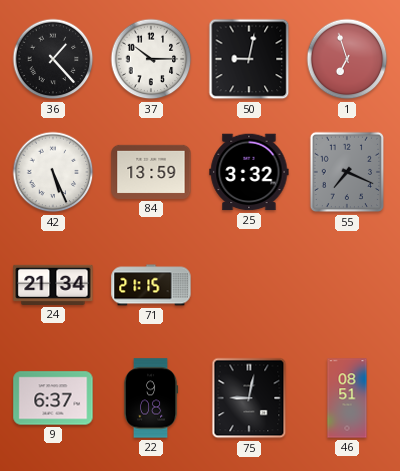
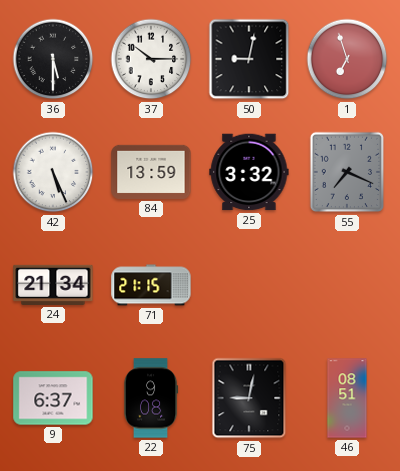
36: 1:23 -> 5:30
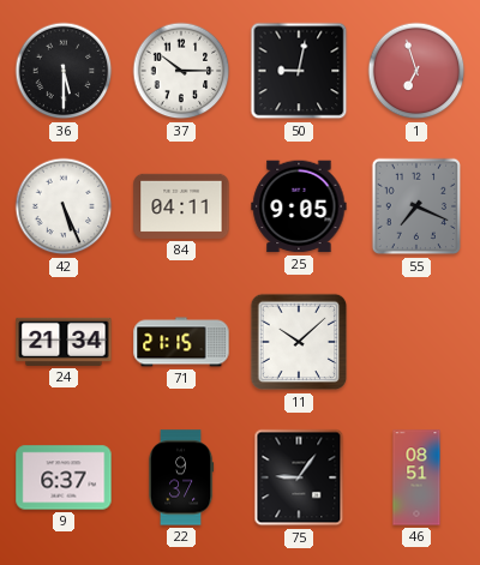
84: 13:59 -> 04:11
25: 3:32 -> 9:05
11: none -> 10:08
22: 9:08 -> 9:37
75: 9:02 -> 9:06
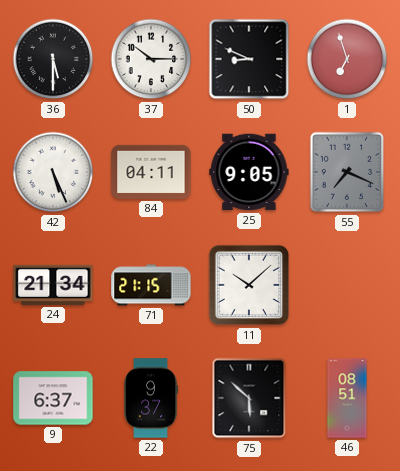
50: 9:02 -> 8:49
75: 9:06 -> 5:52
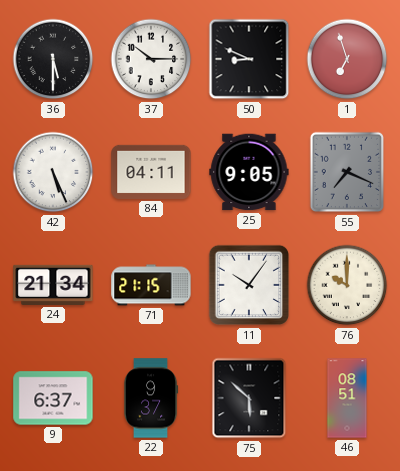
11: 10:08 -> 10:06
76: none -> 10:00
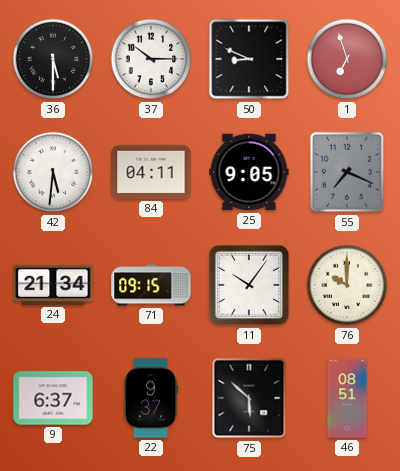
42: 5:26 -> 5:31
71: 21:15 -> 09:15
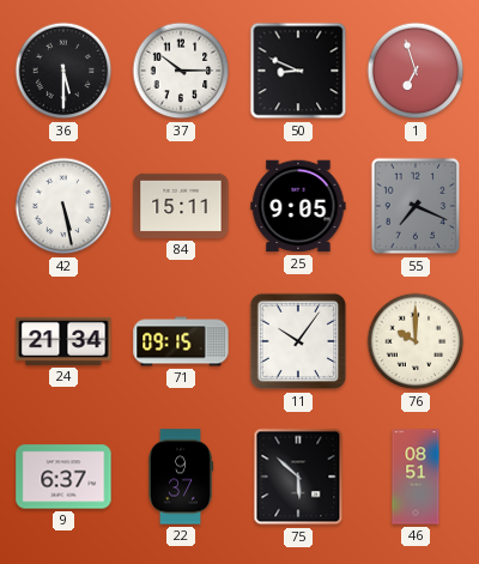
42: 5:31 -> 5:28
84: 04:11 -> 15:11
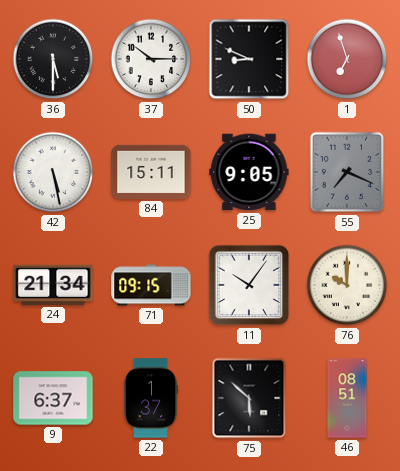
22: 9:37 -> 1:37
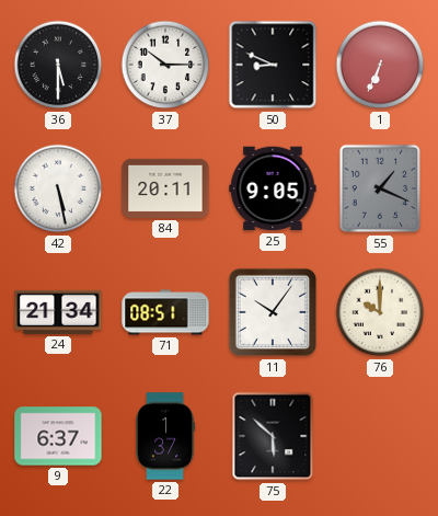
1: 6:57 -> 6:34
84: 15:11 -> 20:11
55: 7:19 -> 1:19
71: 09:15 -> 08:51
46: 08:51 -> none
